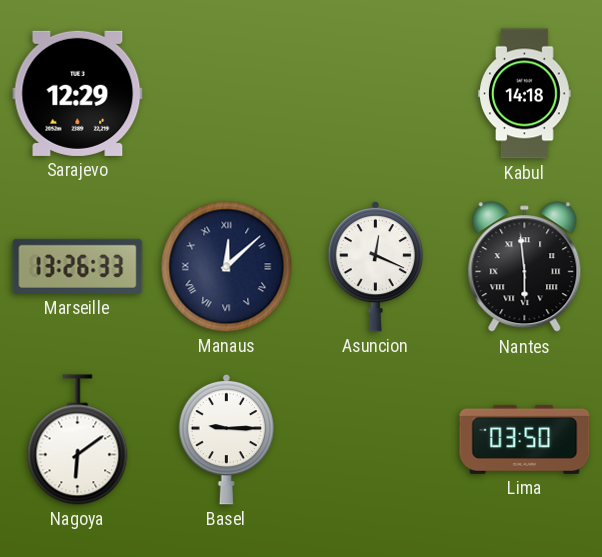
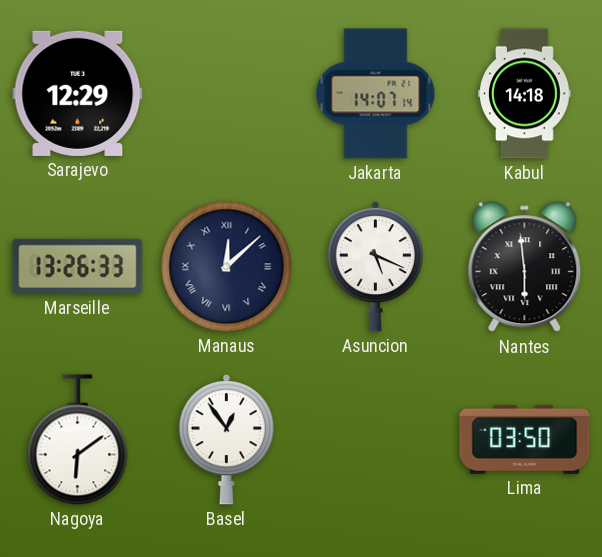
Jakarta: none -> 14:07
Asuncion: 12:19 -> 5:19
Basel: 9:15 -> 12:54
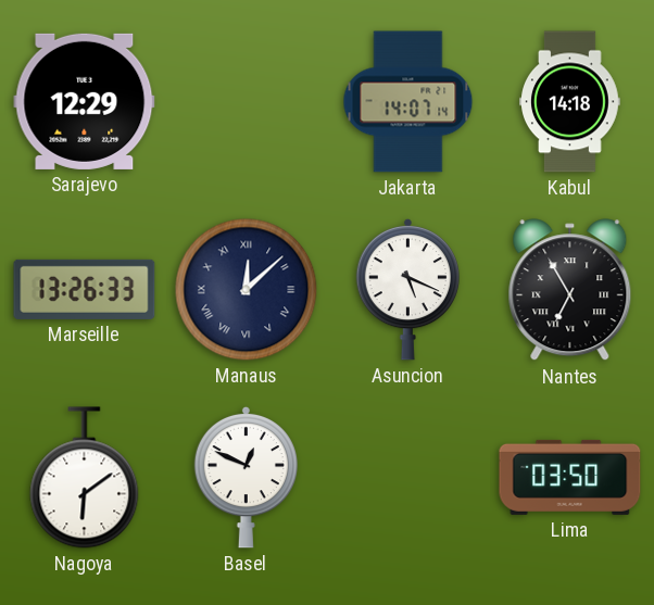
Nantes: 5:59 -> 6:55
Basel: 12:54 -> 12:49
